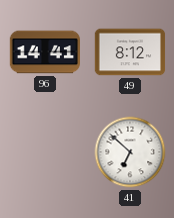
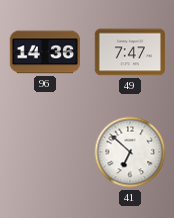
96: 14:41 -> 14:36
49: 8:12 -> 7:47
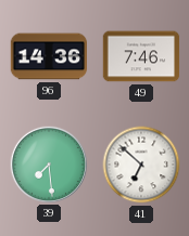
49: 7:47 -> 7:46
39: none -> 7:29
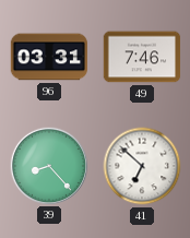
96: 14:36 -> 03:31
39: 7:29 -> 8:23
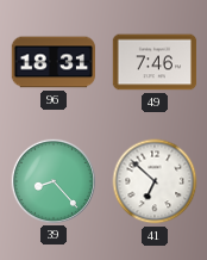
96: 03:31 -> 18:31
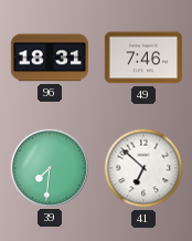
39: 8:23 -> 7:31
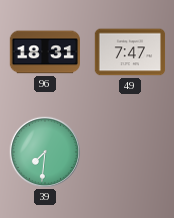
49: 7:46 -> 7:47
41: 6:52 -> none
